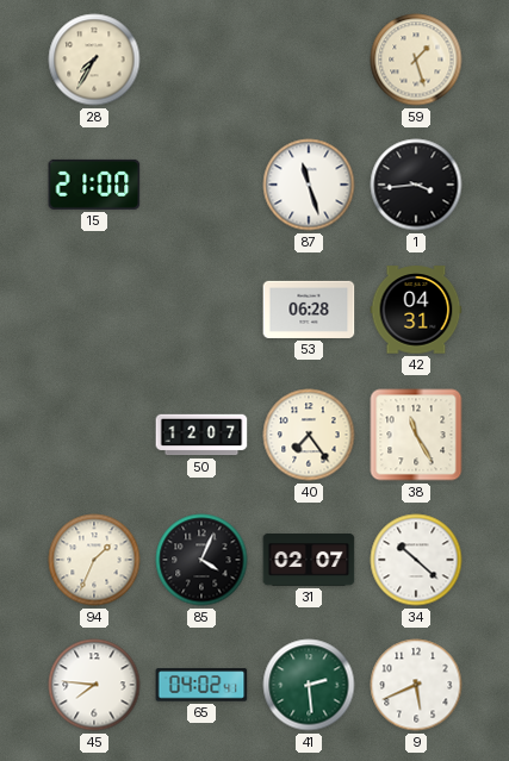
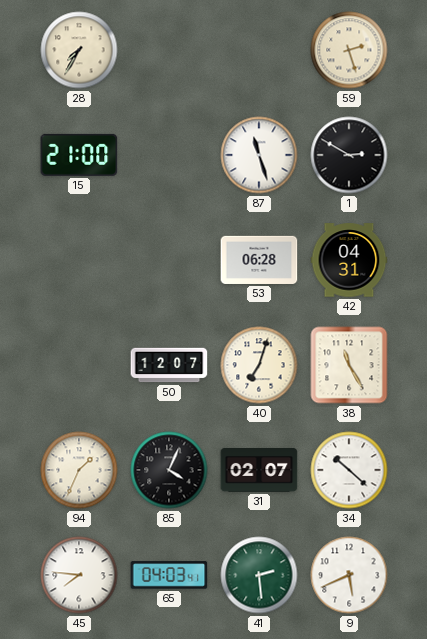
59: 1:27 -> 2:27
1: 3:44 -> 2:50
40: 7:24 -> 7:03
65: 04:02 -> 04:03
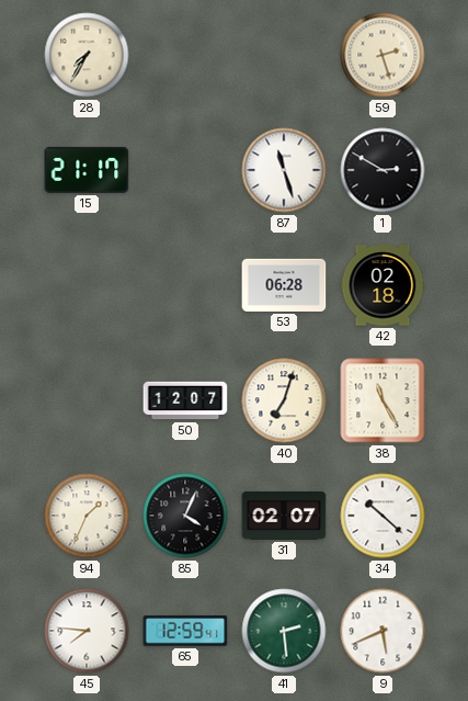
15: 21:00 -> 21:17
42: 04:31 -> 02:18
65: 04:03 -> 12:59
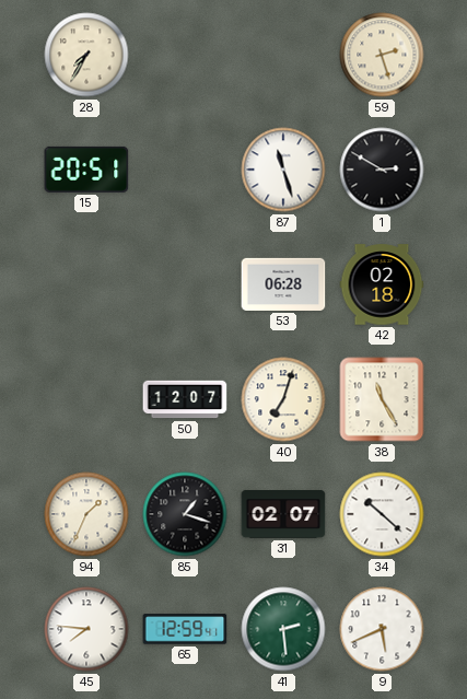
15: 21:17 -> 20:51
85: 4:04 -> 1:18
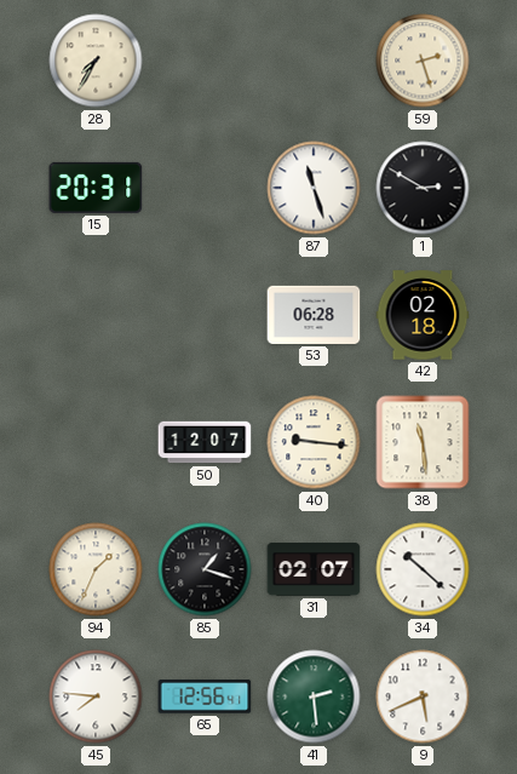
15: 20:51 -> 20:31
40: 7:03 -> 9:16
38: 11:25 -> 11:29
65: 12:59 -> 12:56
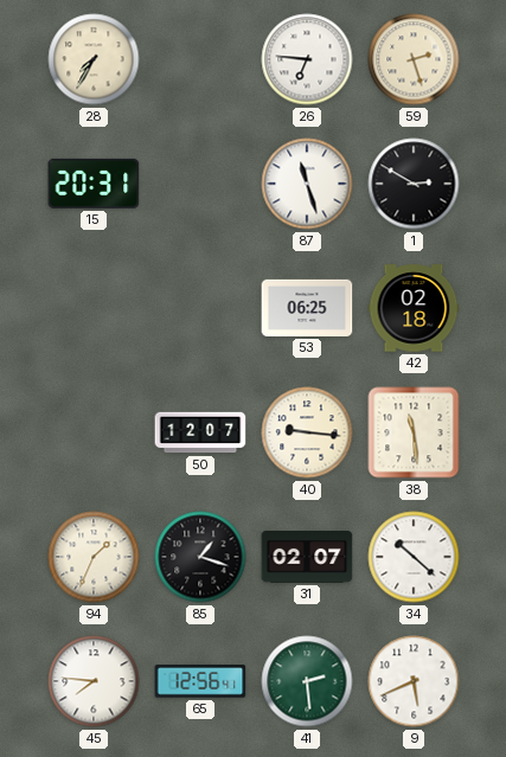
26: none -> 6:46
53: 06:28 -> 06:25
